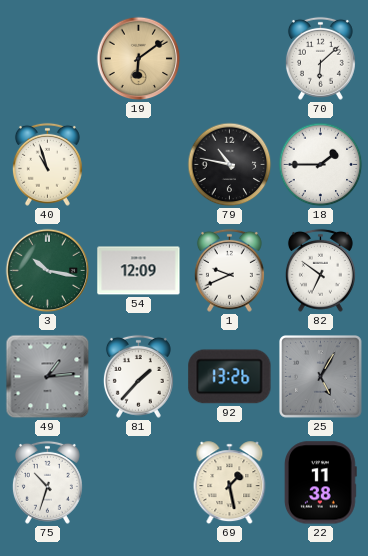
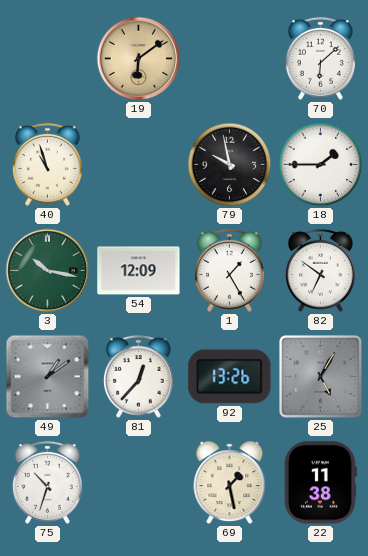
79: 10:47 -> 9:58
1: 9:41 -> 1:25
49: 1:14 -> 1:09
81: 1:37 -> 12:37
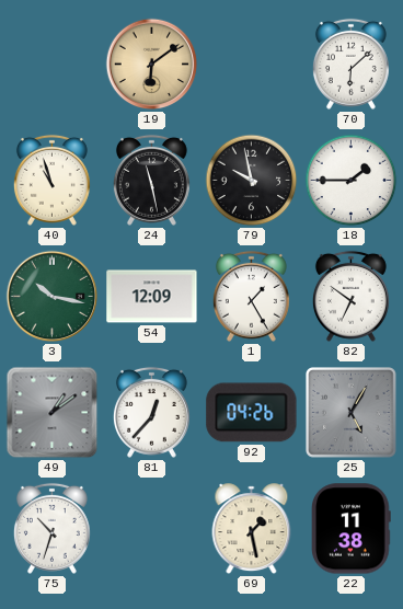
24: none -> 11:28
92: 13:26 -> 04:26
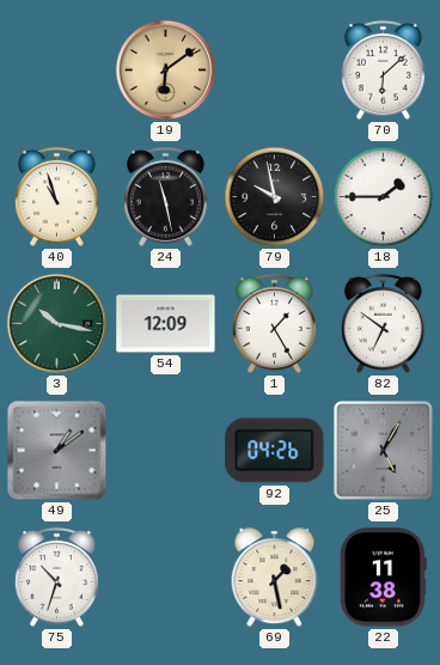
81: 12:37 -> none
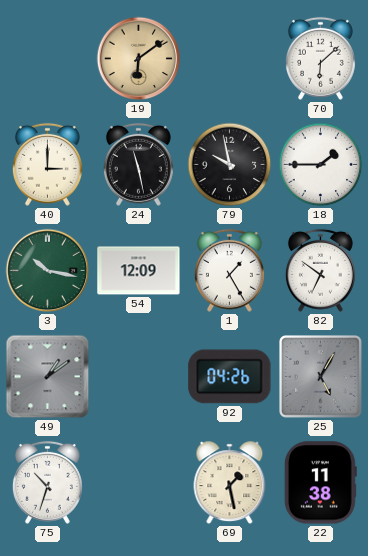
40: 10:57 -> 3:00
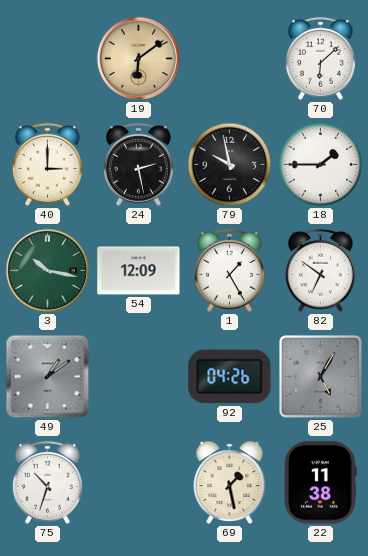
24: 11:28 -> 2:28
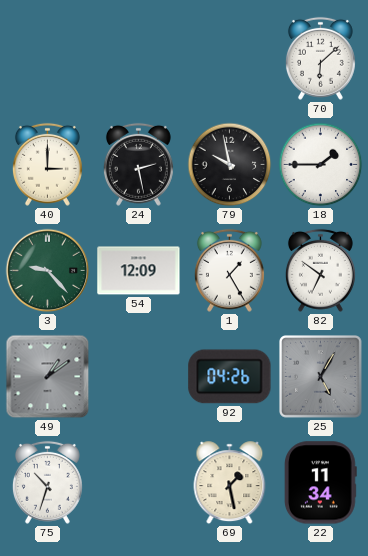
19: 6:09 -> none
3: 10:17 -> 9:23
22: 11:38 -> 11:34
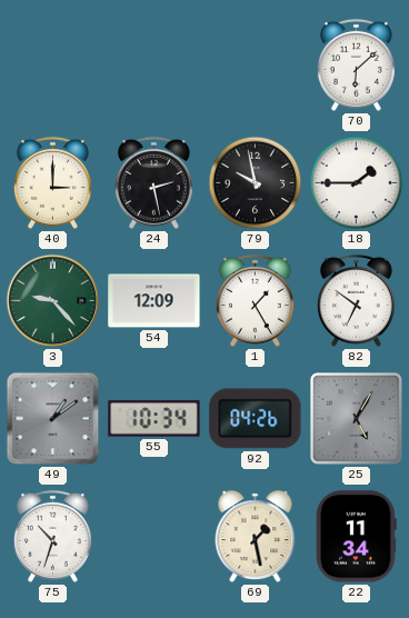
55: none -> 10:34
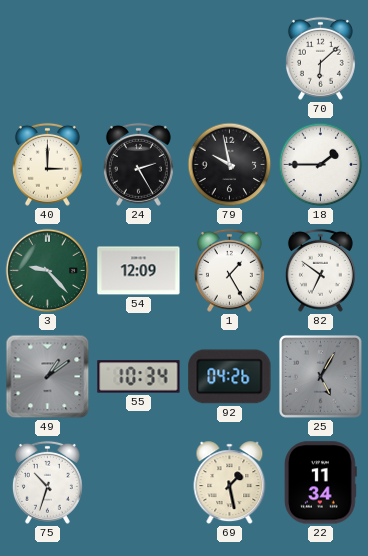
24: 2:28 -> 2:25
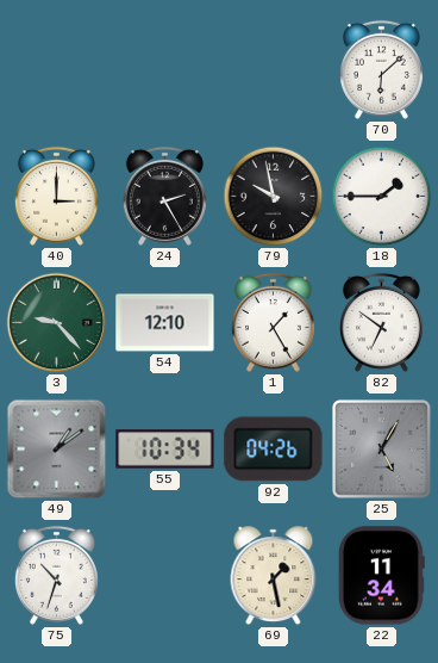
54: 12:09 -> 12:10
